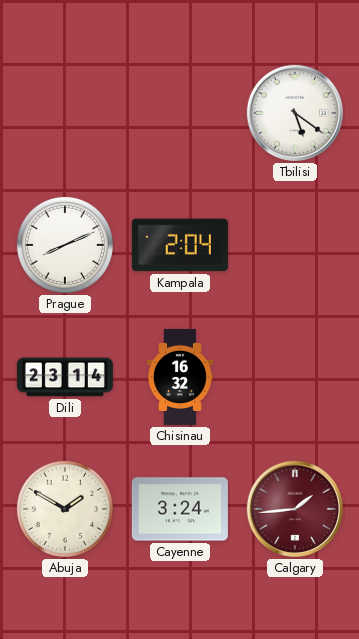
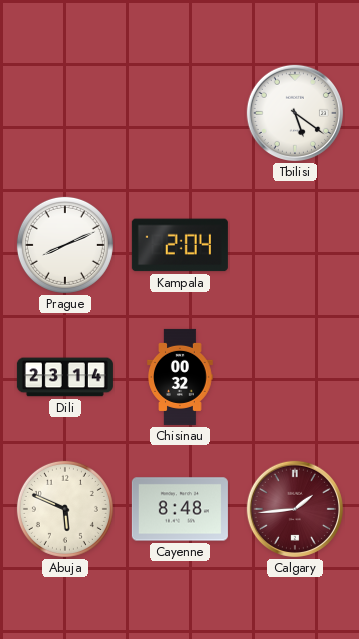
Chisinau: 16:32 -> 00:32
Abuja: 1:50 -> 5:49
Cayenne: 3:24 -> 8:48
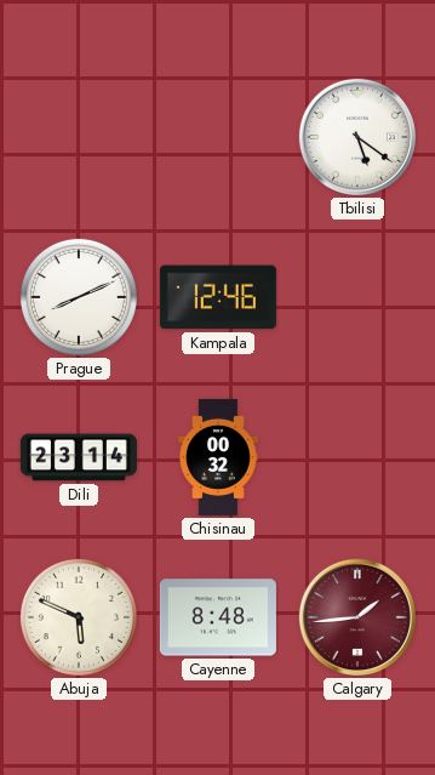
Kampala: 2:04 -> 12:46
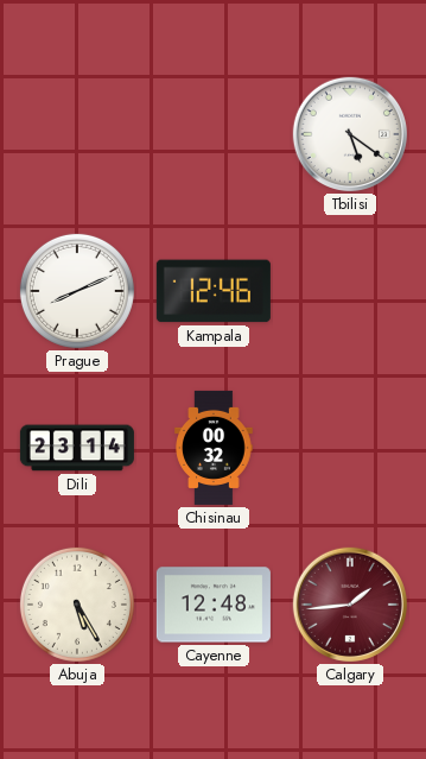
Abuja: 5:49 -> 5:25
Cayenne: 8:48 -> 12:48
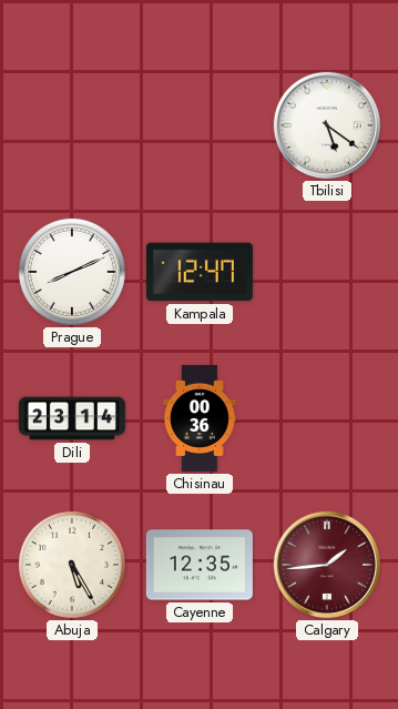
Kampala: 12:46 -> 12:47
Chisinau: 00:32 -> 00:36
Cayenne: 12:48 -> 12:35
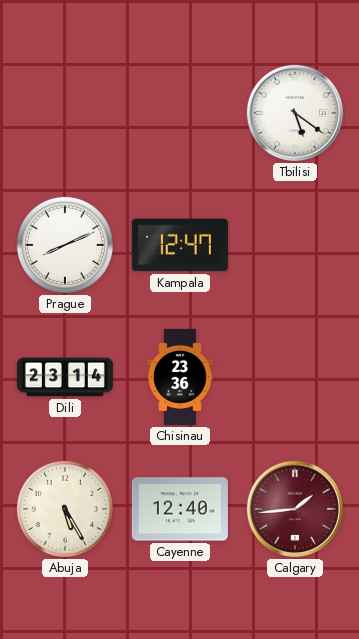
Chisinau: 00:36 -> 23:36
Cayenne: 12:35 -> 12:40
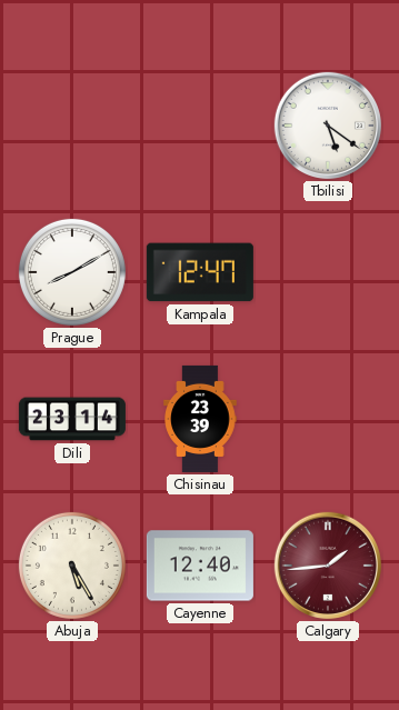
Prague: 8:11 -> 8:10
Chisinau: 23:36 -> 23:39
